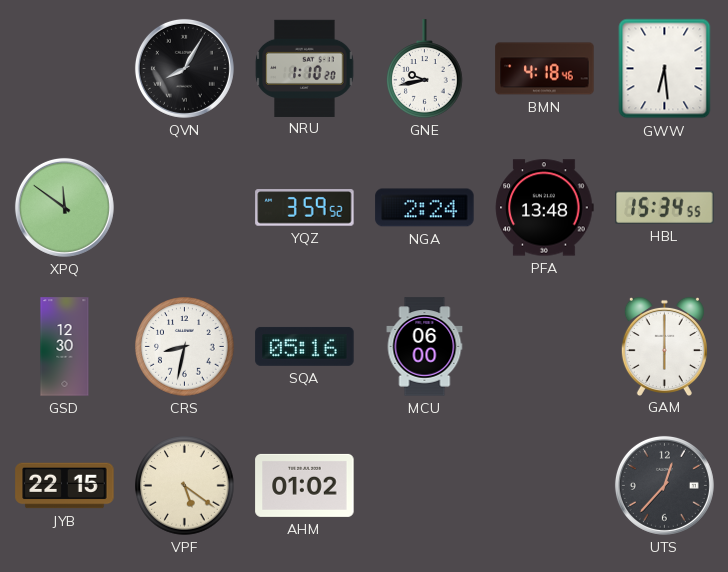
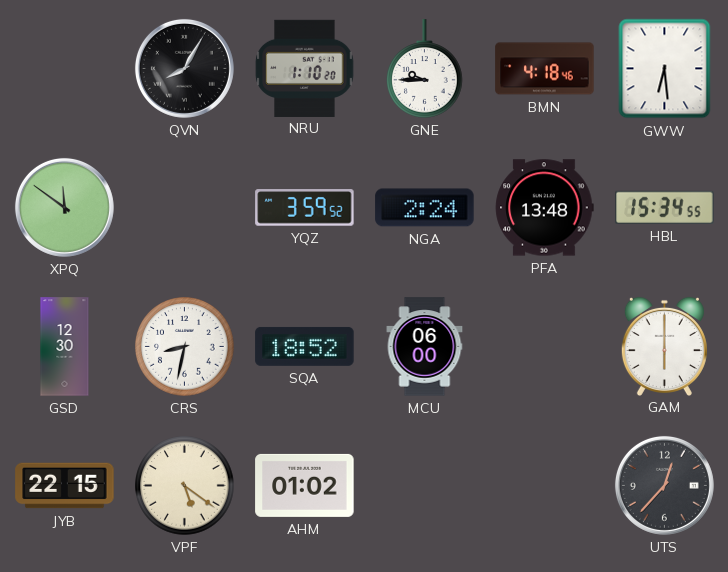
GNE: 9:43 -> 9:45
SQA: 05:16 -> 18:52
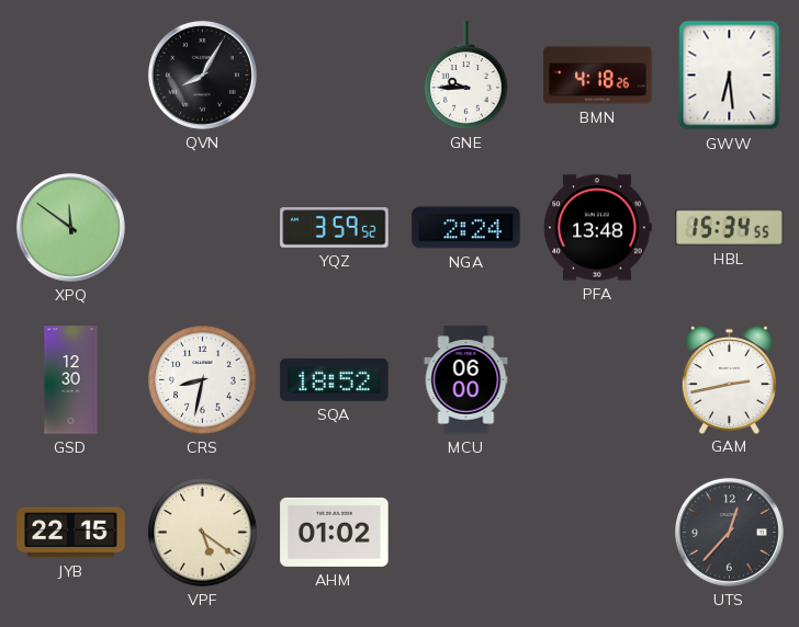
NRU: 1:10 -> none
BMN: 4:18:46 -> 4:18:26
GAM: 6:00 -> 2:43
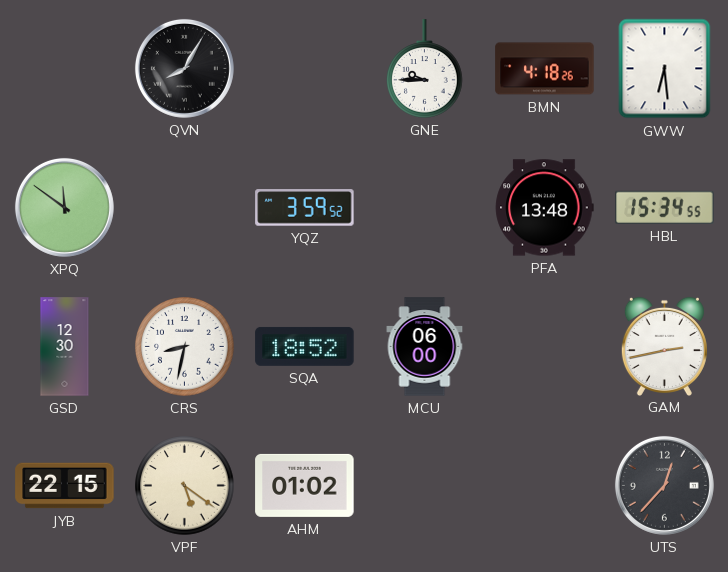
NGA: 2:24 -> none
